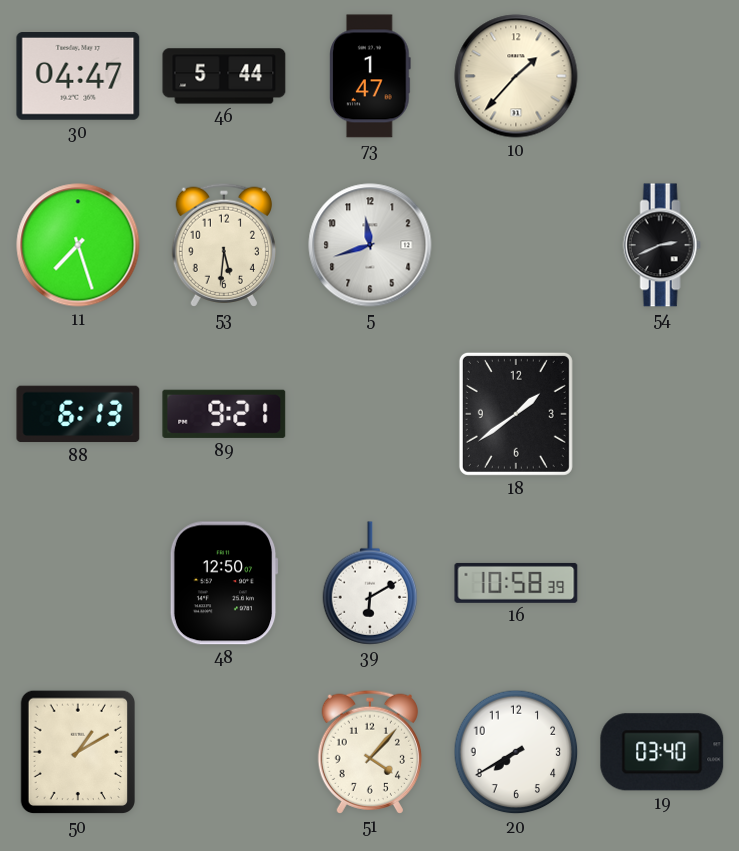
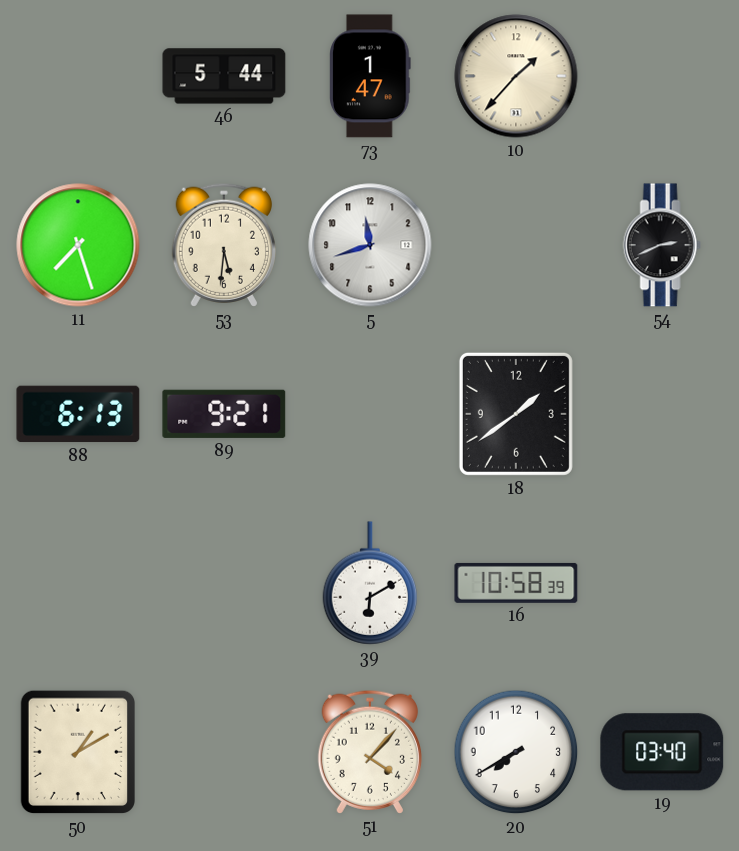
30: 04:47 -> none
48: 12:50 -> none
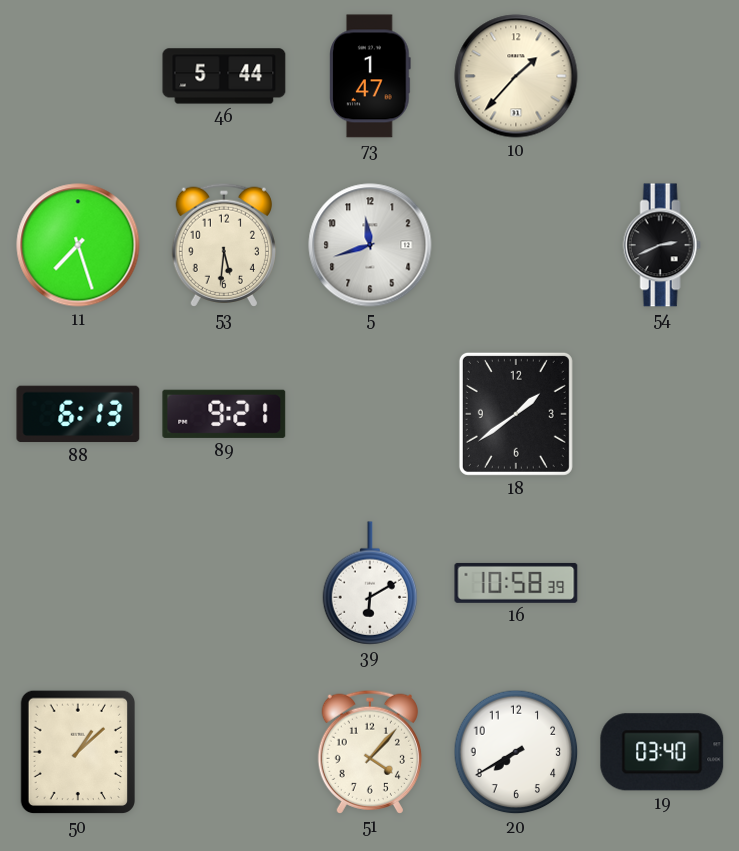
50: 1:10 -> 1:08
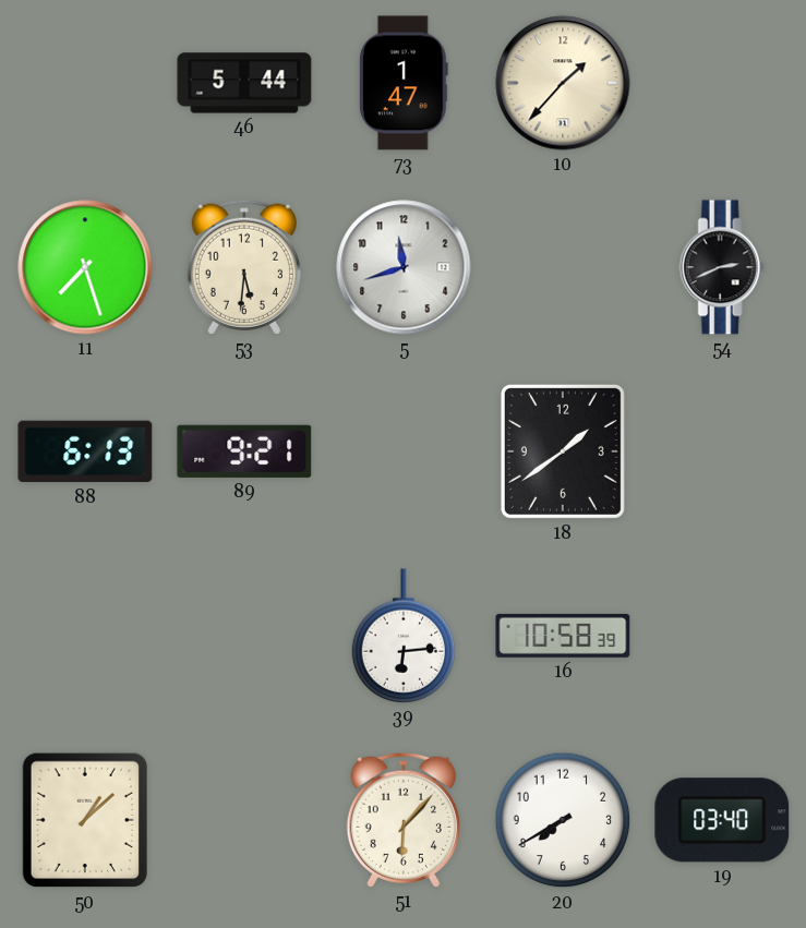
39: 6:10 -> 6:14
51: 4:07 -> 6:07
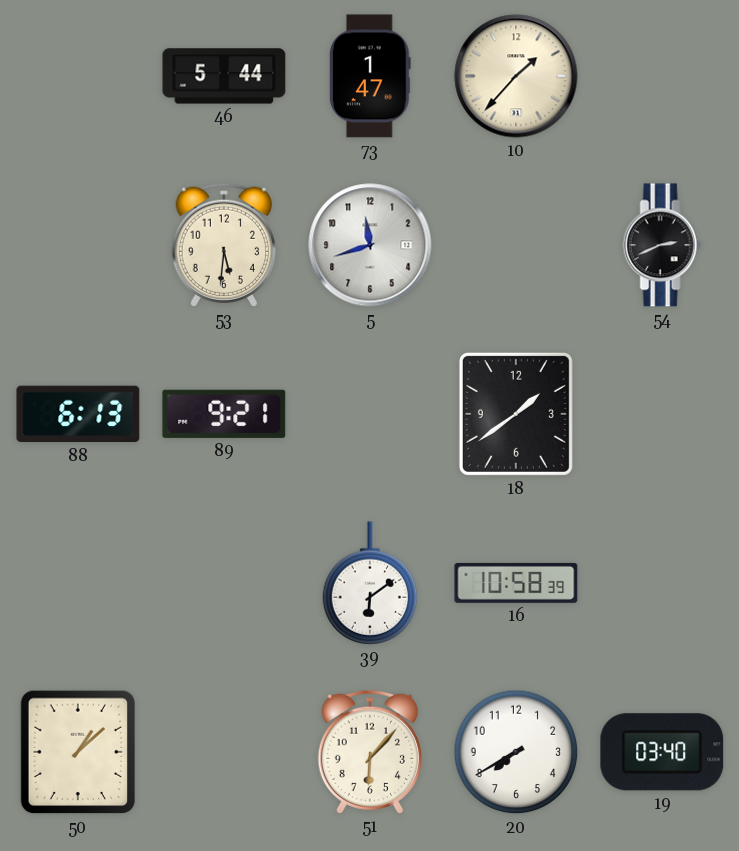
11: 7:27 -> none
39: 6:14 -> 6:09
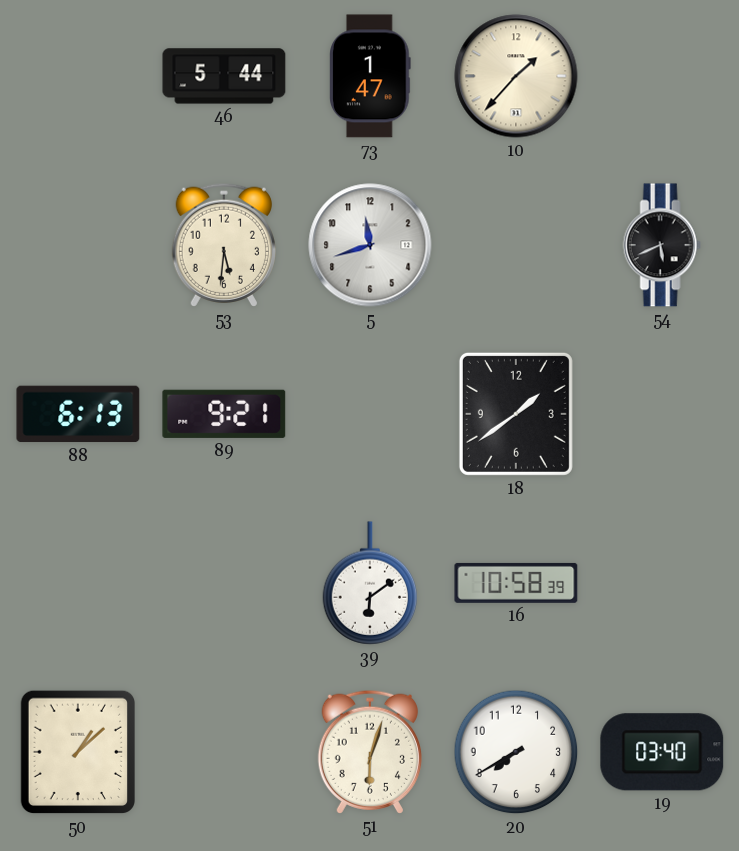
54: 2:41 -> 5:41
51: 6:07 -> 6:03
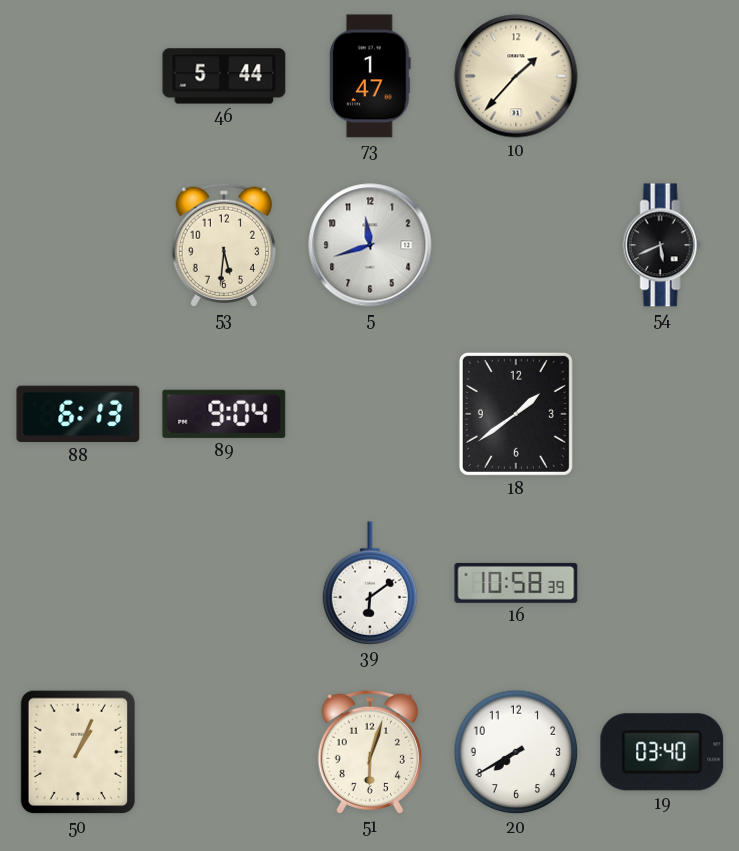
89: 9:21 -> 9:04
50: 1:08 -> 1:04
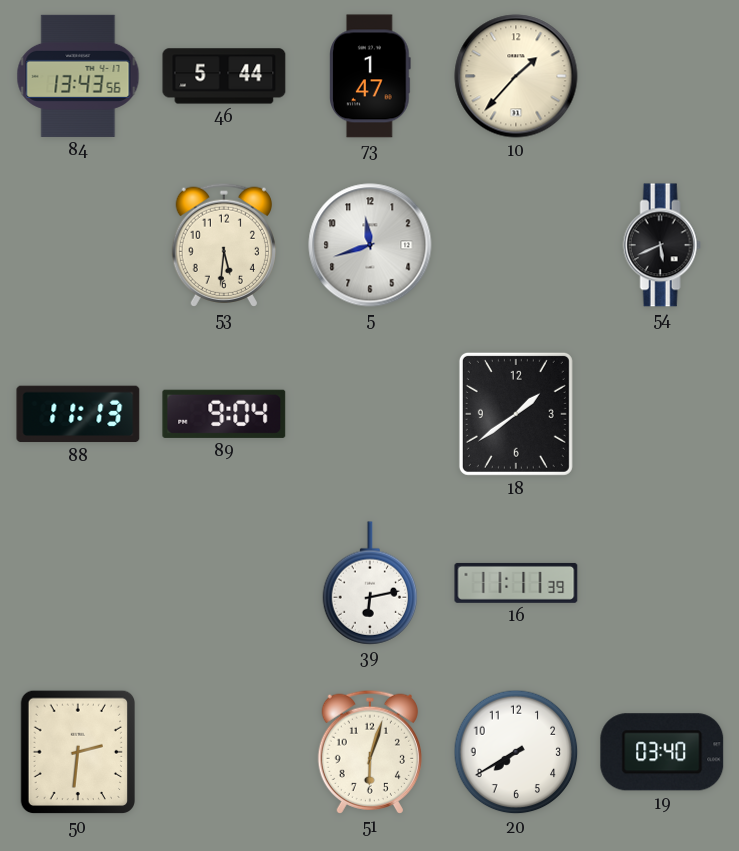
84: none -> 13:43
88: 6:13 -> 11:13
39: 6:09 -> 6:13
16: 10:58 -> 11:11
50: 1:04 -> 2:31
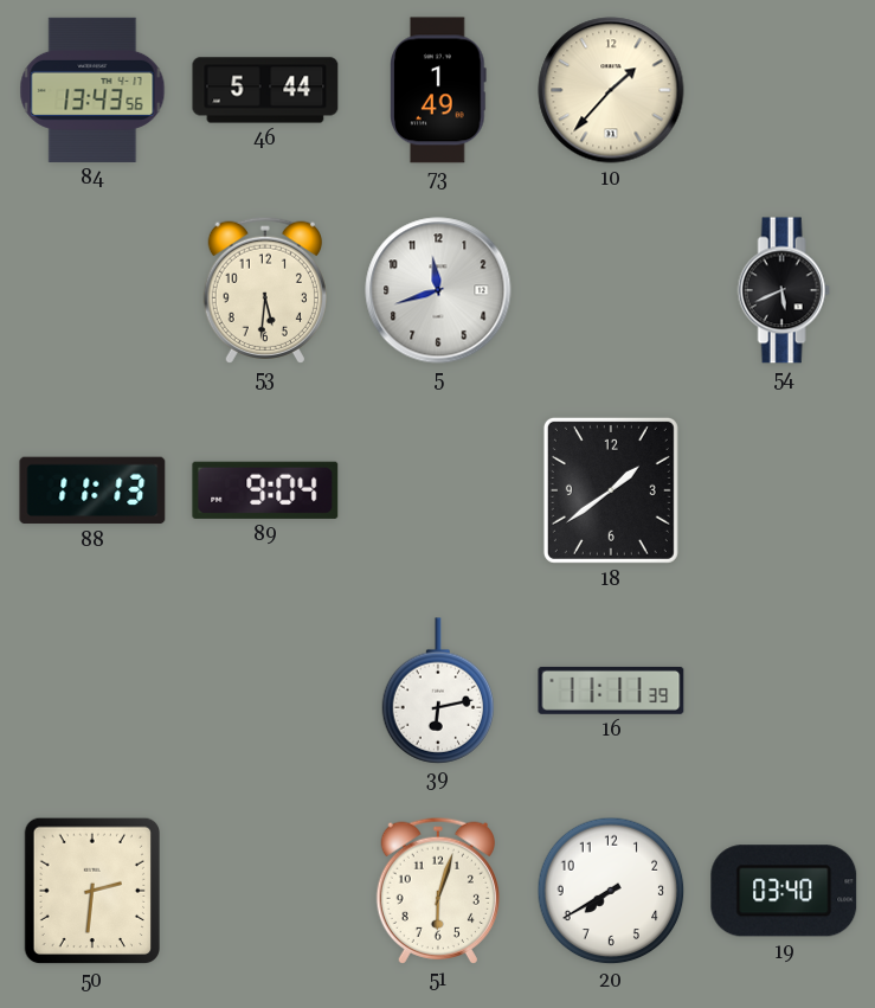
73: 1:47 -> 1:49
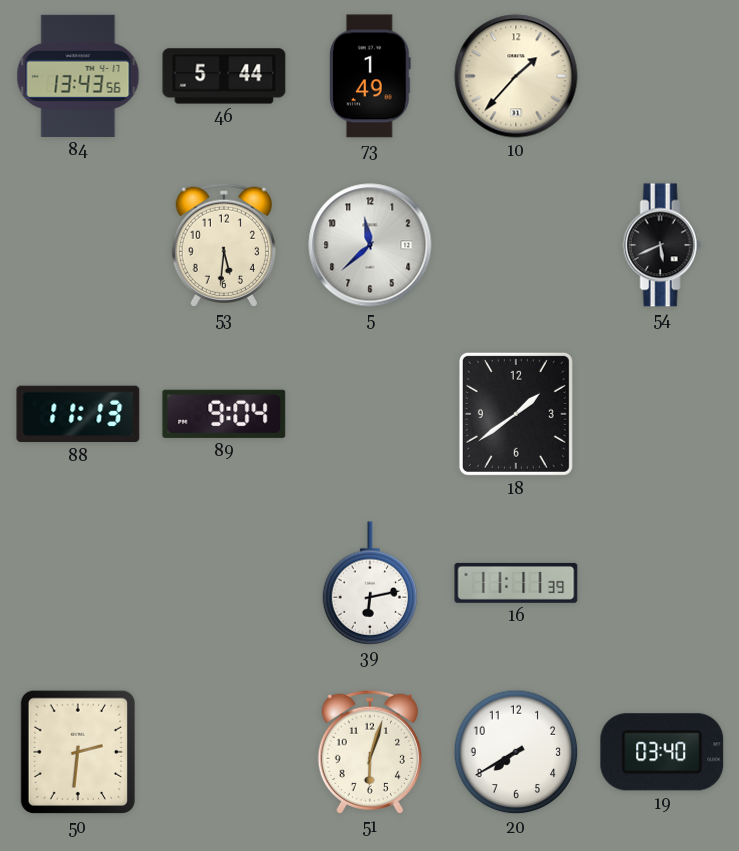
5: 11:42 -> 11:38
